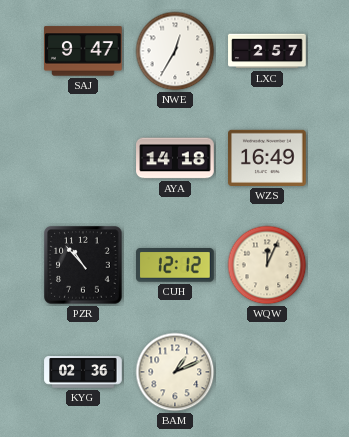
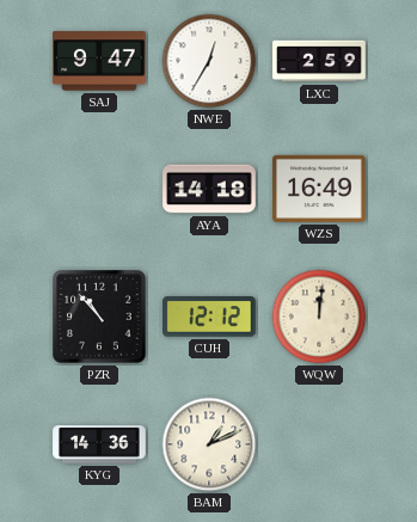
LXC: 2:57 -> 2:59
WQW: 12:04 -> 12:01
KYG: 02:36 -> 14:36
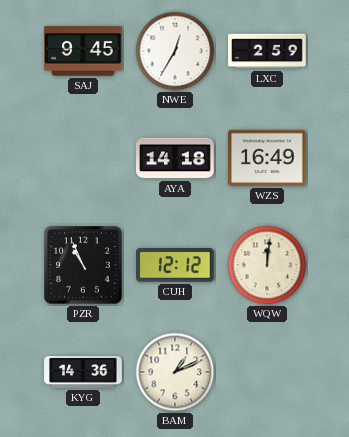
SAJ: 9:47 -> 9:45
PZR: 10:53 -> 10:56
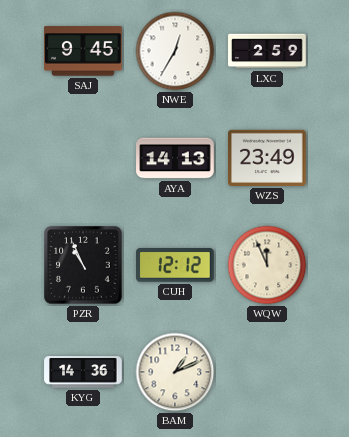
AYA: 14:18 -> 14:13
WZS: 16:49 -> 23:49
WQW: 12:01 -> 11:56
